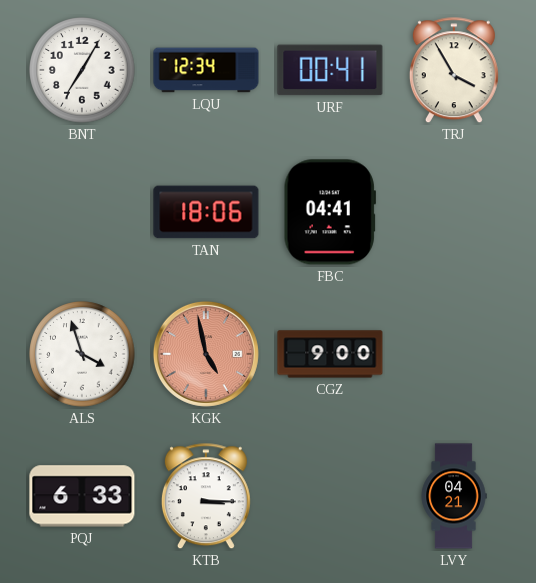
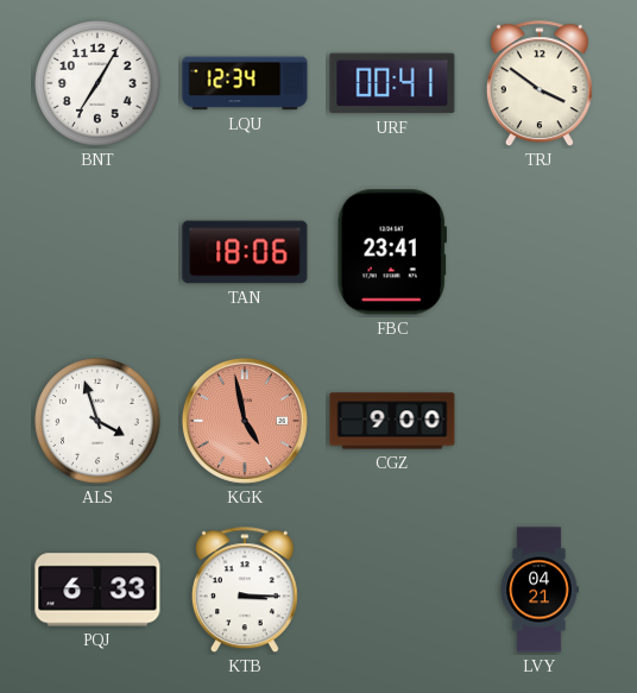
TRJ: 3:55 -> 3:51
FBC: 04:41 -> 23:41
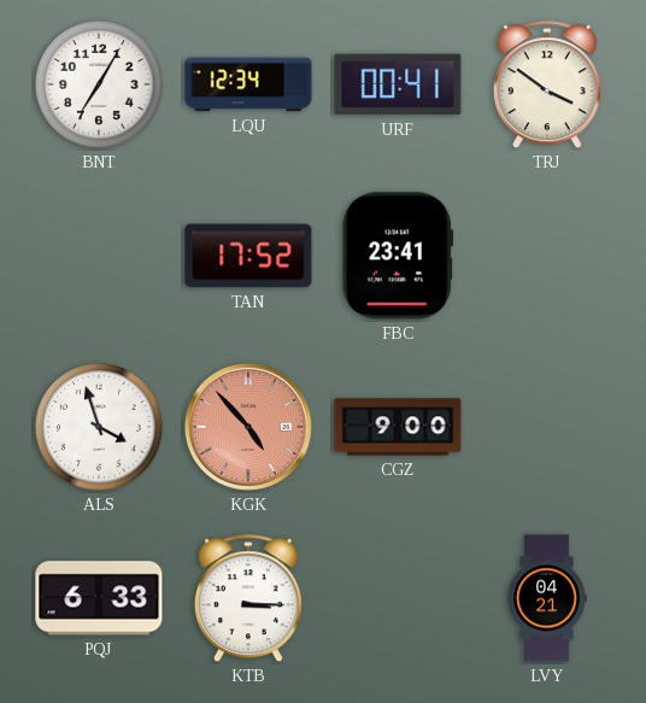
TAN: 18:06 -> 17:52
KGK: 4:58 -> 4:53
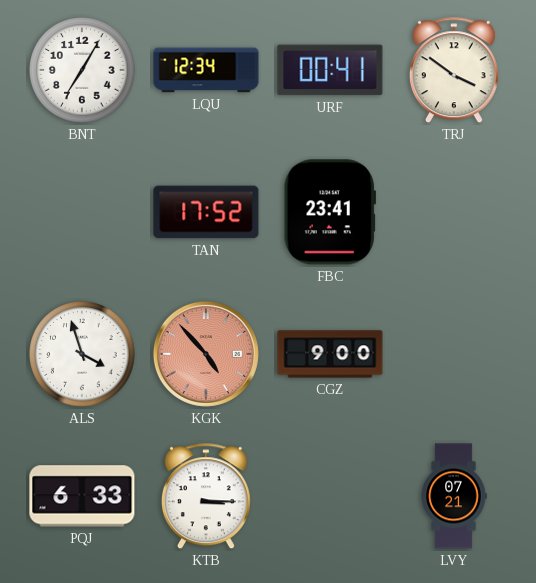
LVY: 04:21 -> 07:21
